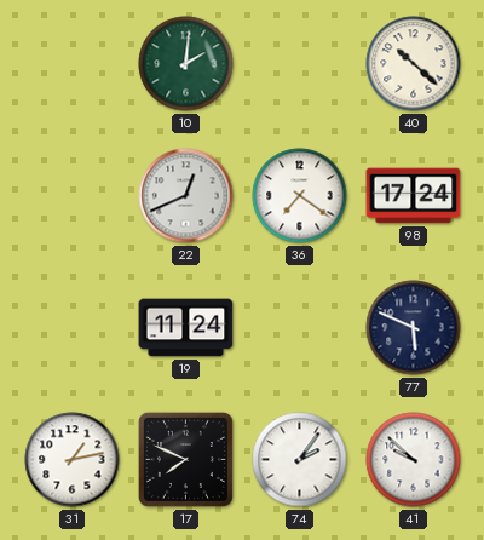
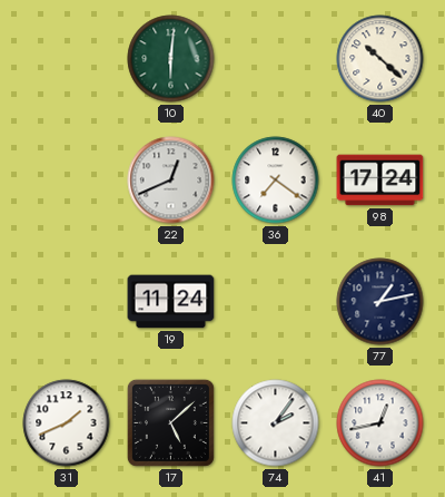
10: 2:01 -> 6:01
77: 5:49 -> 1:13
31: 1:13 -> 1:41
17: 7:49 -> 5:08
41: 9:52 -> 12:43
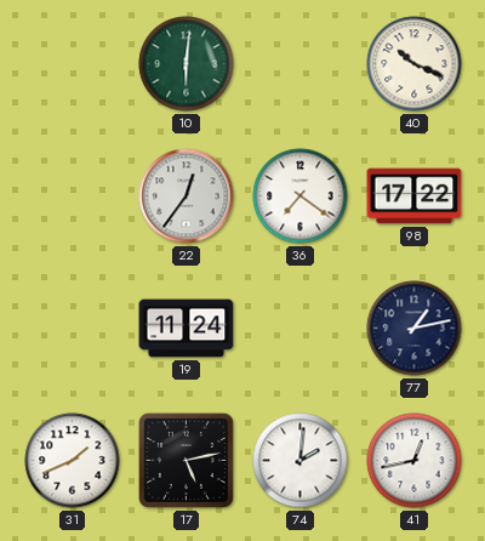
40: 10:22 -> 10:19
22: 12:41 -> 12:36
98: 17:24 -> 17:22
17: 5:08 -> 5:13
74: 2:06 -> 2:01
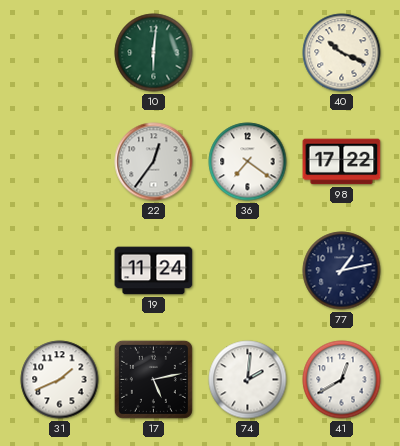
41: 12:43 -> 12:40
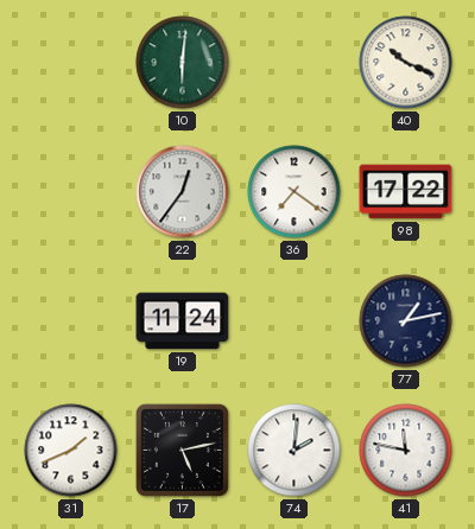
41: 12:40 -> 11:47
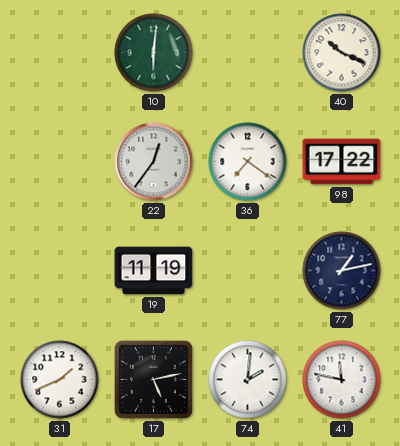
19: 11:24 -> 11:19
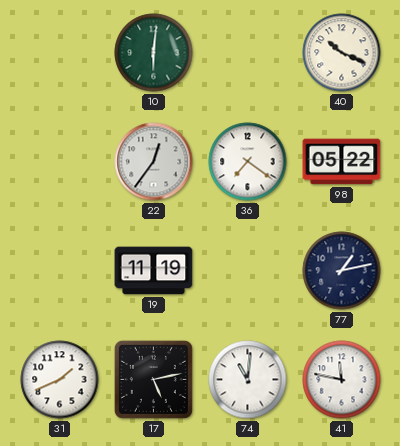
98: 17:22 -> 05:22
74: 2:01 -> 11:01
